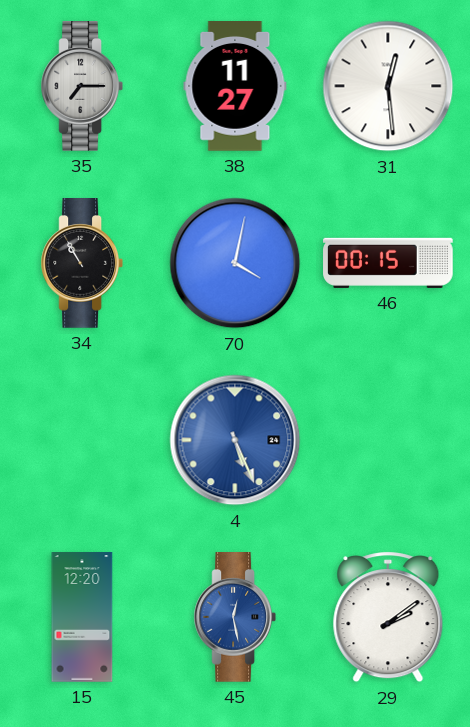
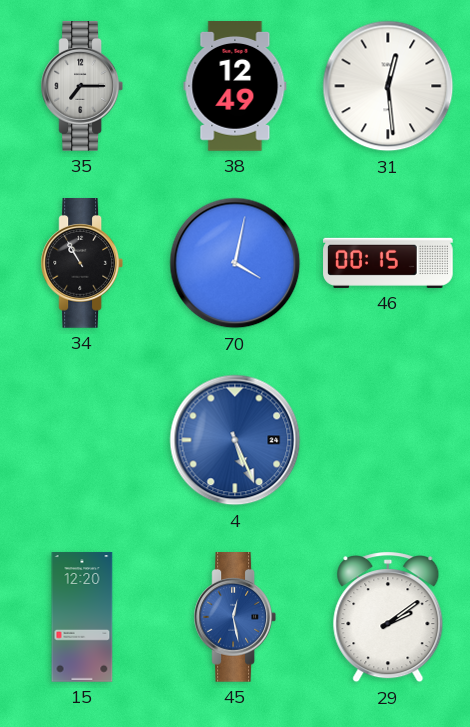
38: 11:27 -> 12:49
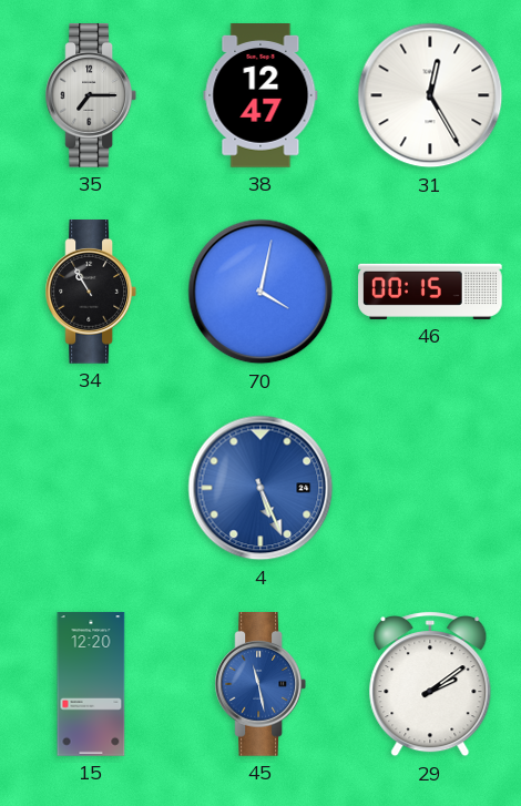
38: 12:49 -> 12:47
31: 12:29 -> 12:25
45: 12:28 -> 11:28
